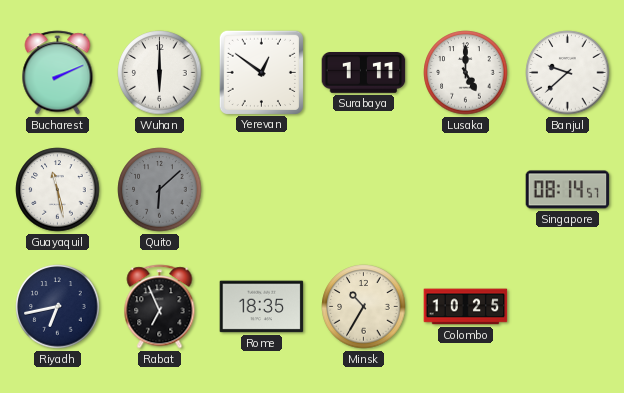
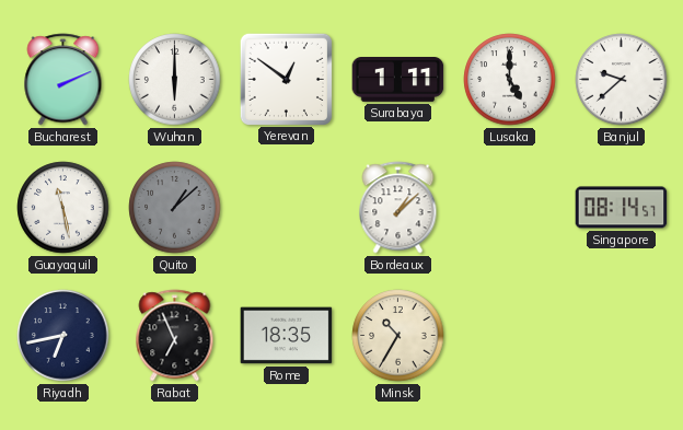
Quito: 6:08 -> 1:08
Bordeaux: none -> 1:08
Colombo: 10:25 -> none
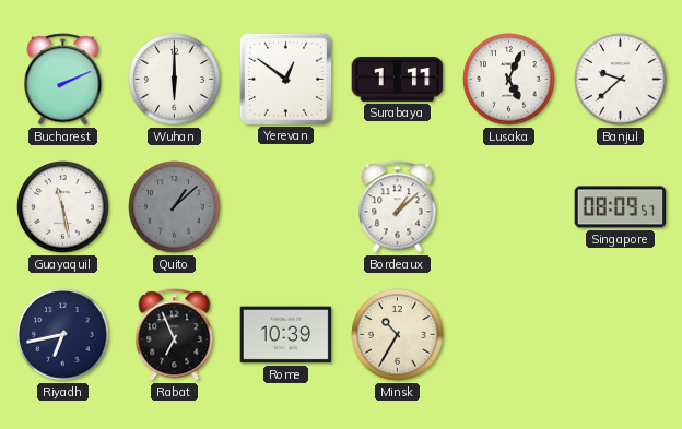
Lusaka: 5:00 -> 5:04
Singapore: 08:14 -> 08:09
Rome: 18:35 -> 10:39
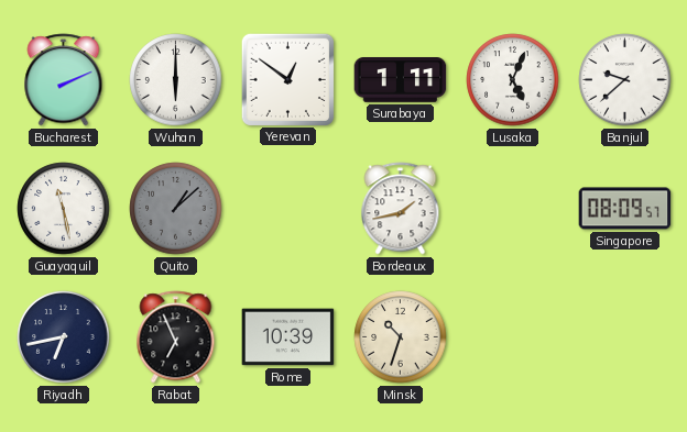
Bordeaux: 1:08 -> 1:43
Minsk: 10:35 -> 10:33
